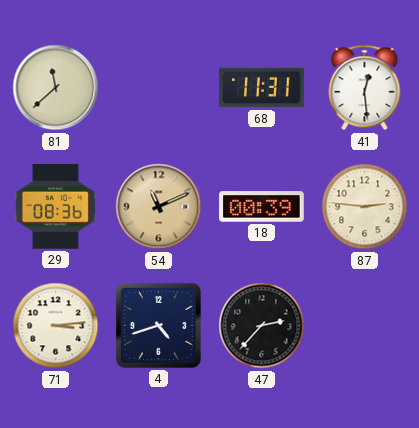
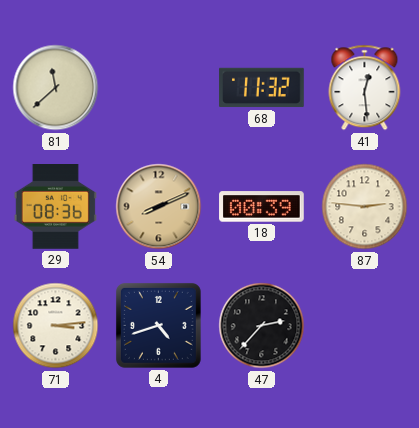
68: 11:31 -> 11:32
54: 11:11 -> 8:11
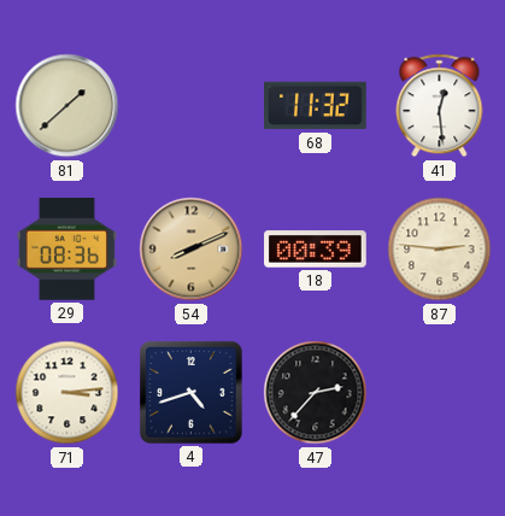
81: 11:38 -> 1:38
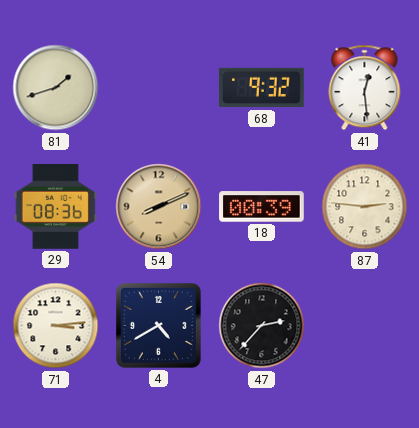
81: 1:38 -> 1:42
68: 11:32 -> 9:32
4: 4:42 -> 4:40
